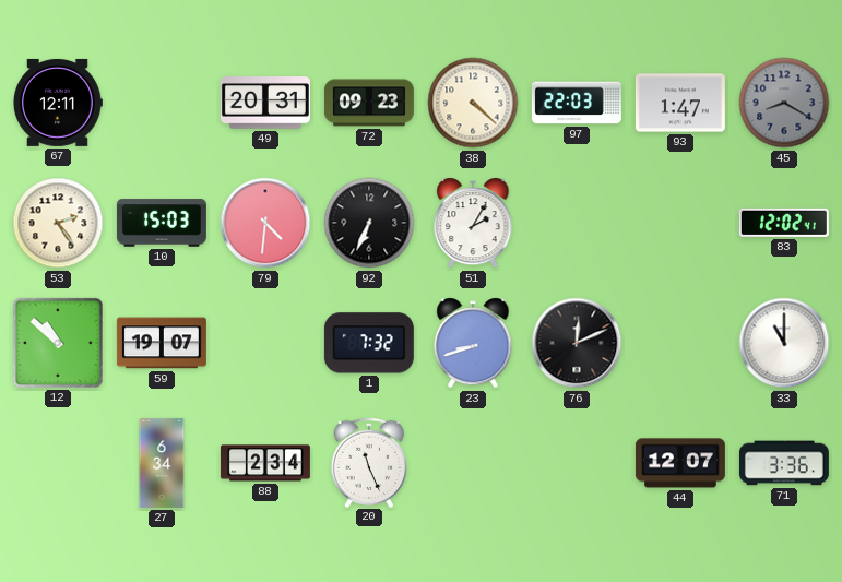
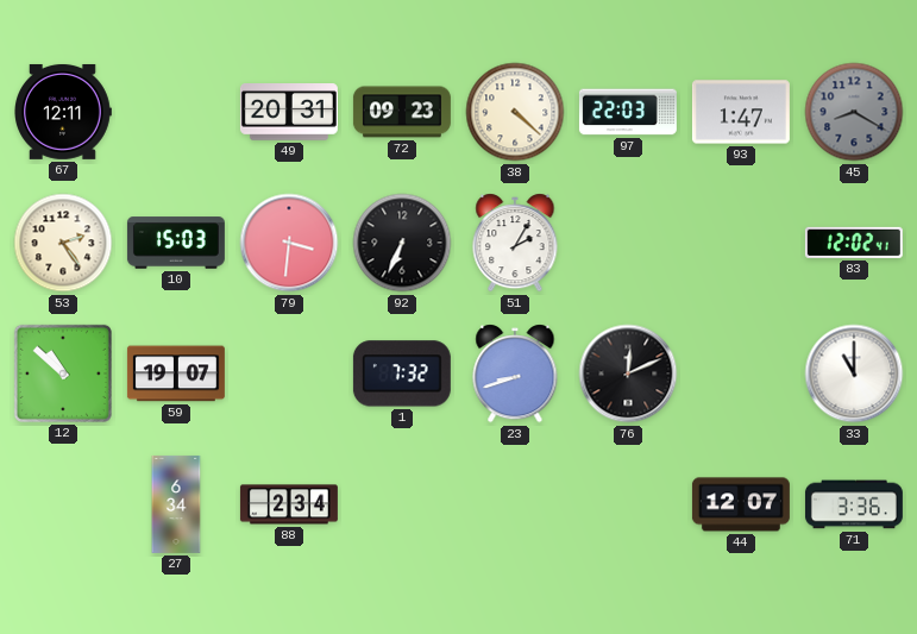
79: 4:31 -> 3:31
20: 11:26 -> none
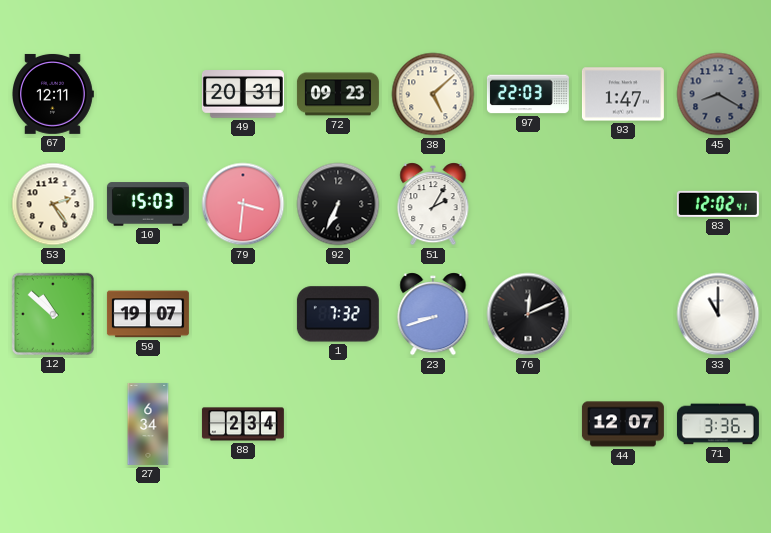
38: 4:22 -> 5:08
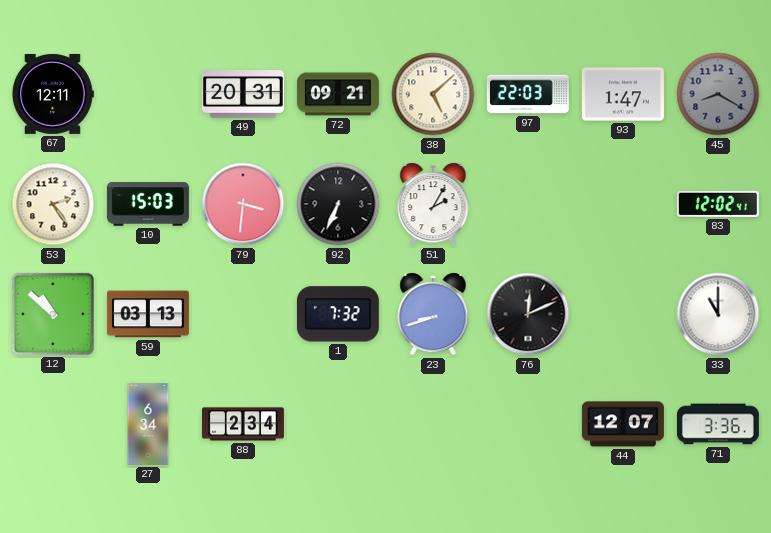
72: 09:23 -> 09:21
59: 19:07 -> 03:13
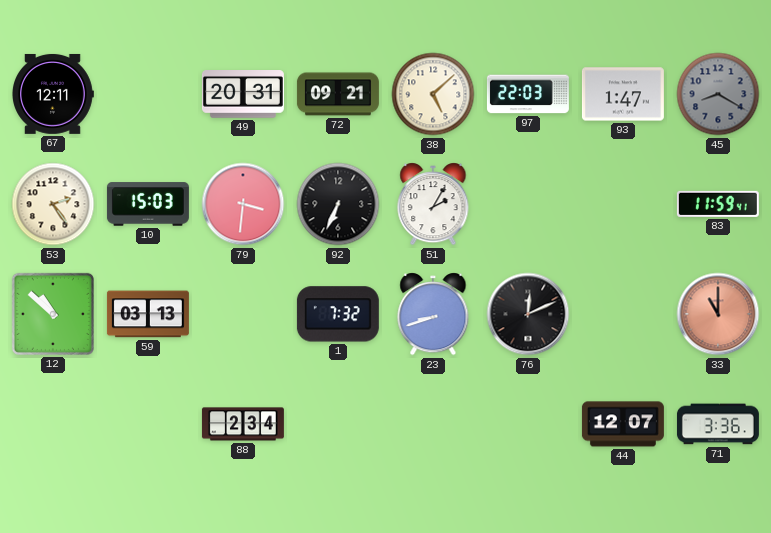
83: 12:02 -> 11:59
33 dial: white -> salmon
27: 6:34 -> none
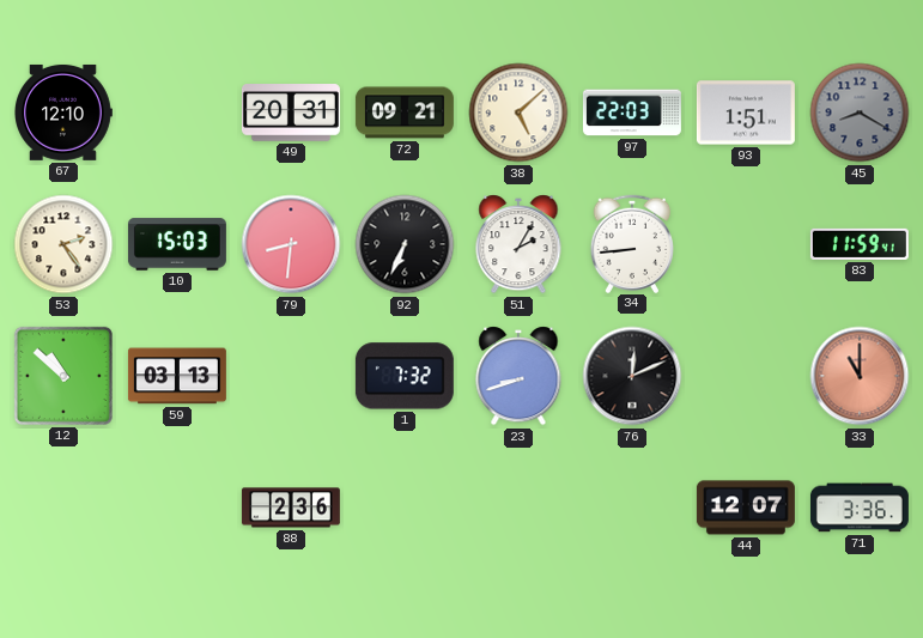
67: 12:11 -> 12:10
93: 1:47 -> 1:51
79: 3:31 -> 8:31
34: none -> 8:44
88: 2:34 -> 2:36
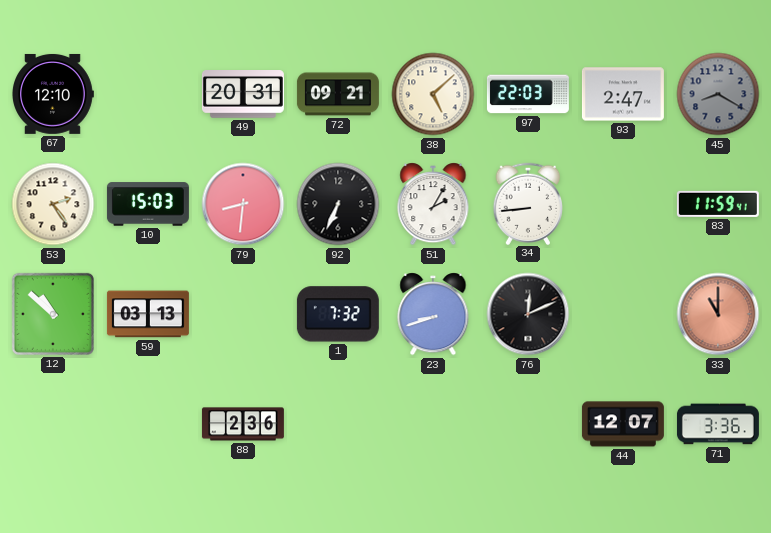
93: 1:51 -> 2:47
